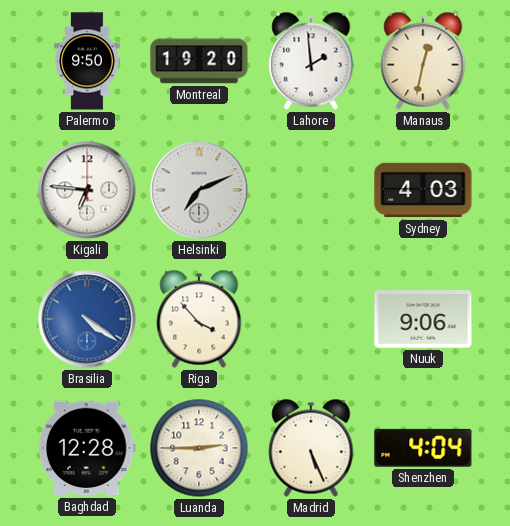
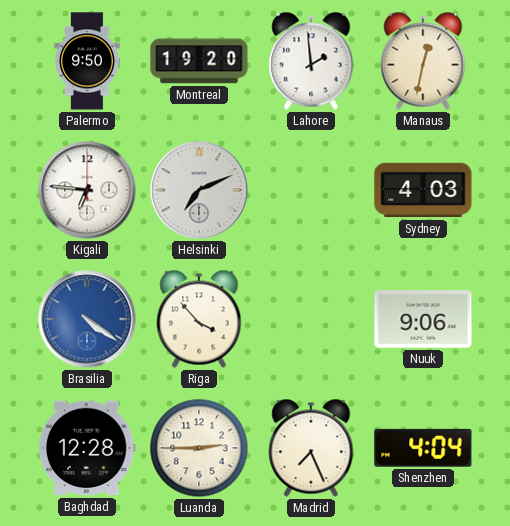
Madrid: 5:26 -> 7:26
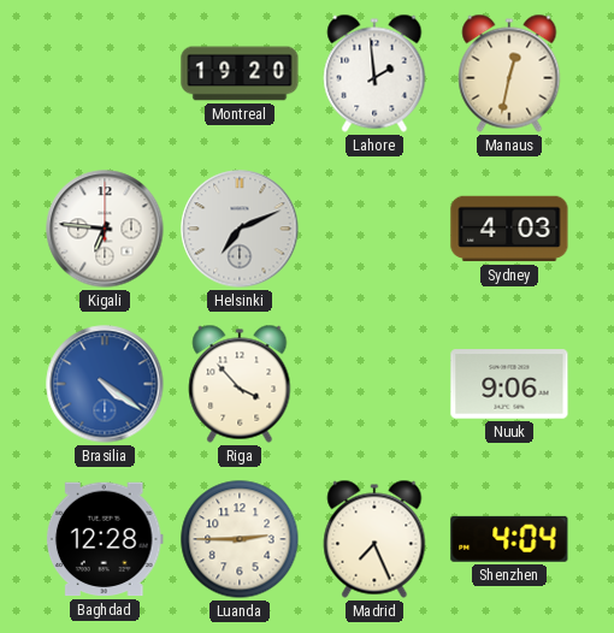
Palermo: 9:50 -> none
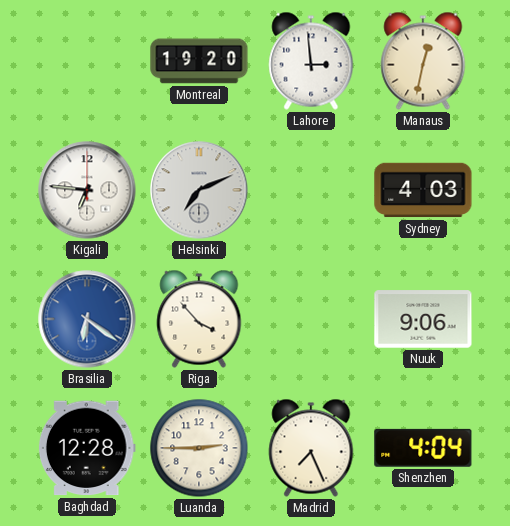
Lahore: 1:59 -> 2:59
Brasilia: 4:21 -> 6:21
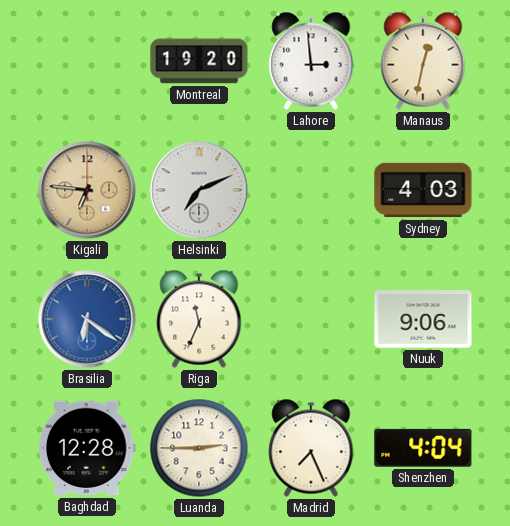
Kigali dial: white -> champagne
Riga: 3:53 -> 11:34
